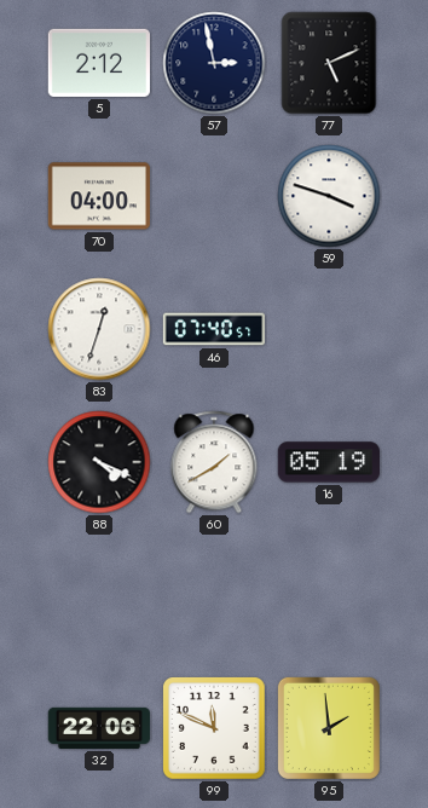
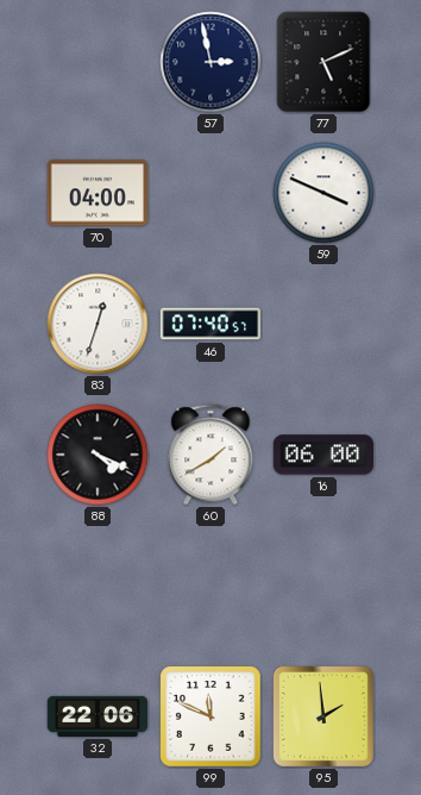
5: 2:12 -> none
59: 3:48 -> 3:49
16: 05:19 -> 06:00
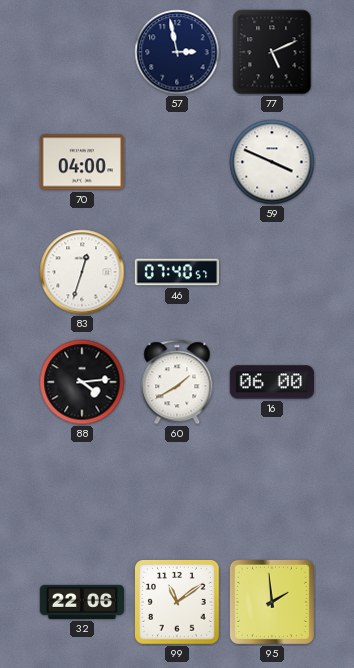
88: 4:19 -> 4:14
99: 11:49 -> 11:09
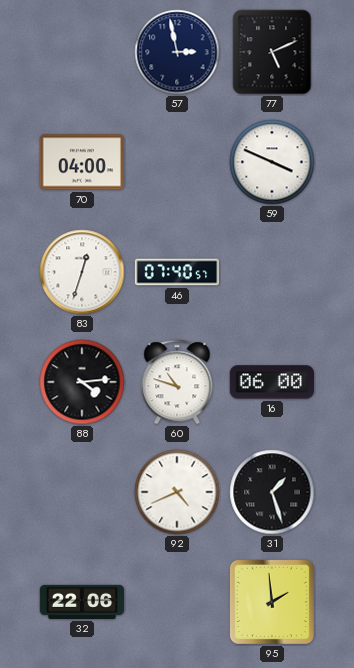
60: 1:40 -> 10:48
92: none -> 4:41
31: none -> 1:27
99: 11:09 -> none
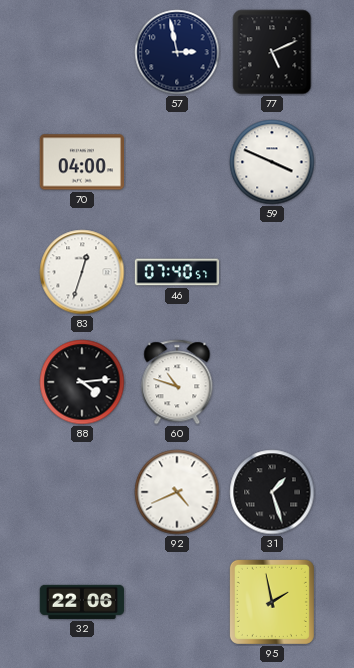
16: 06:00 -> none
95: 1:59 -> 1:58
